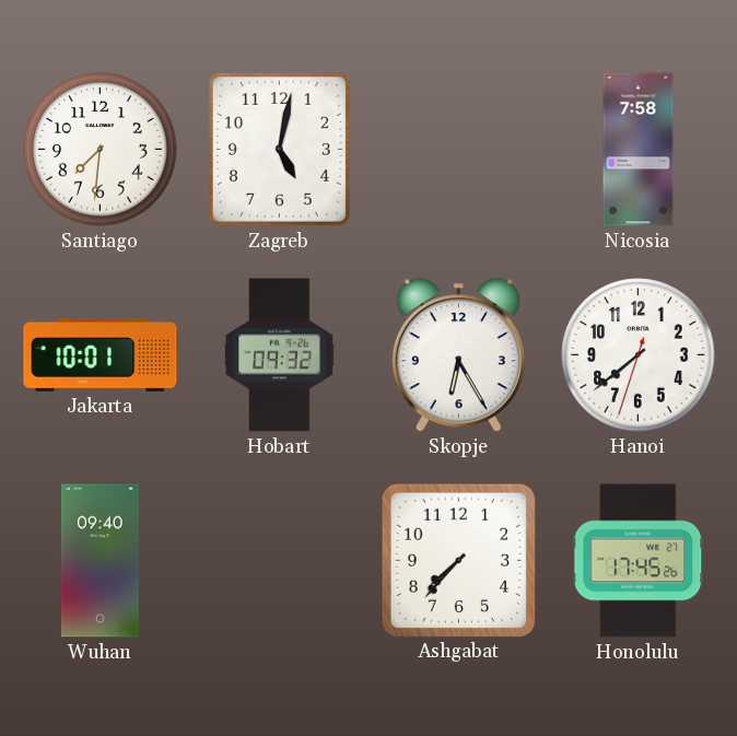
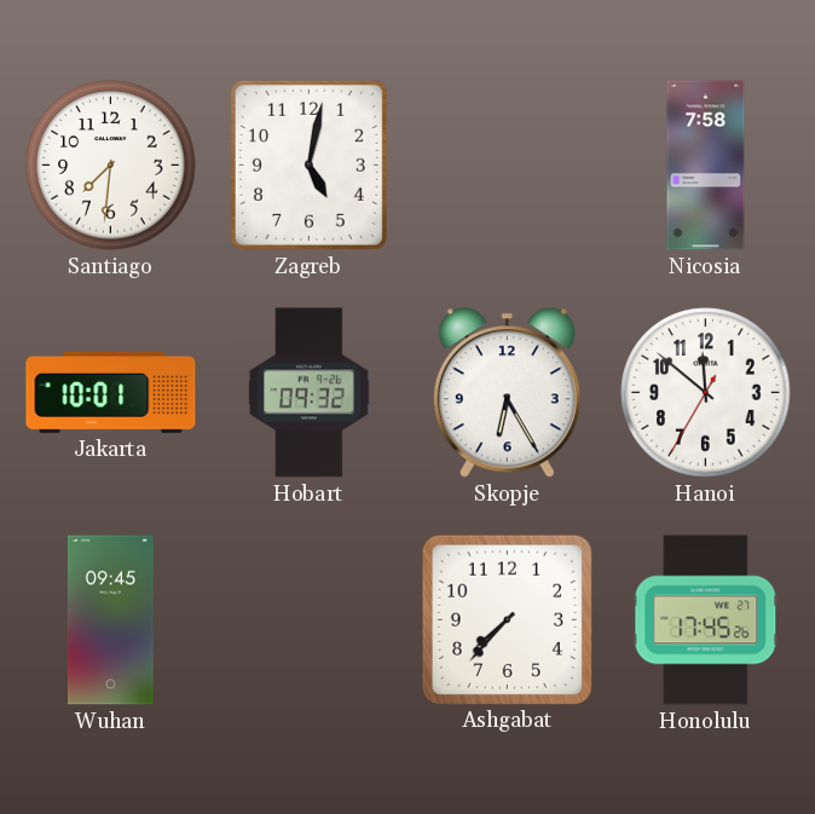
Hanoi: 7:38 -> 11:51
Wuhan: 09:40 -> 09:45
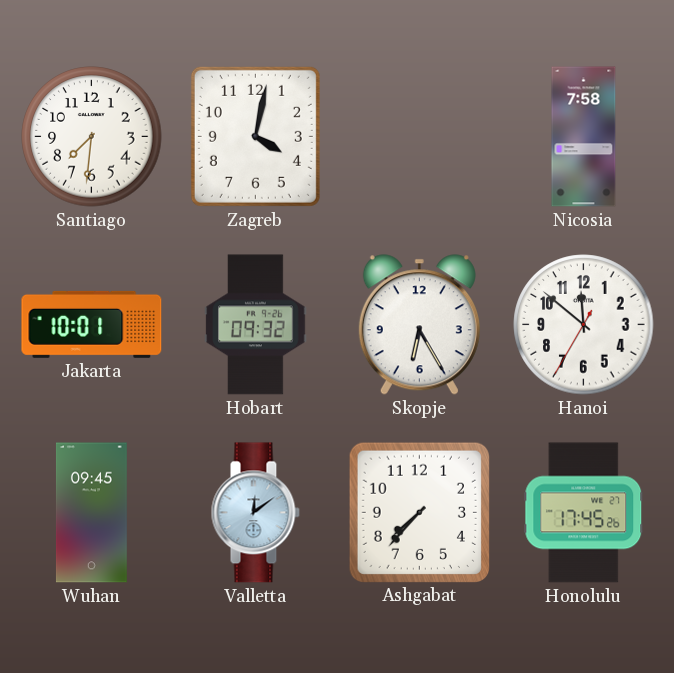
Zagreb: 5:02 -> 4:02
Valletta: none -> 12:09
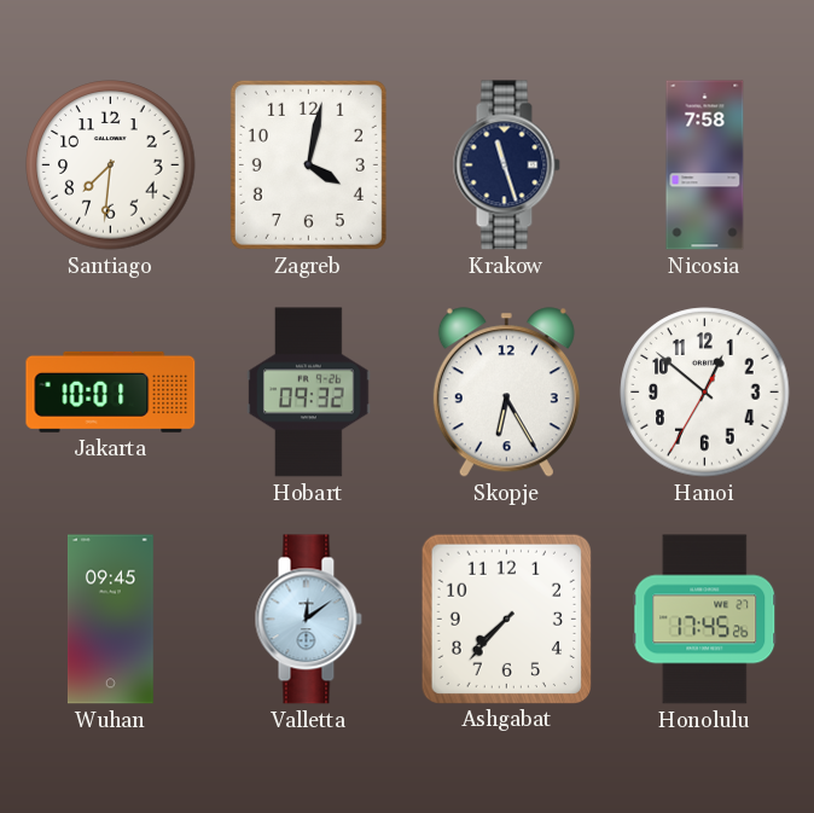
Krakow: none -> 11:27
Hanoi: 11:51 -> 12:51
